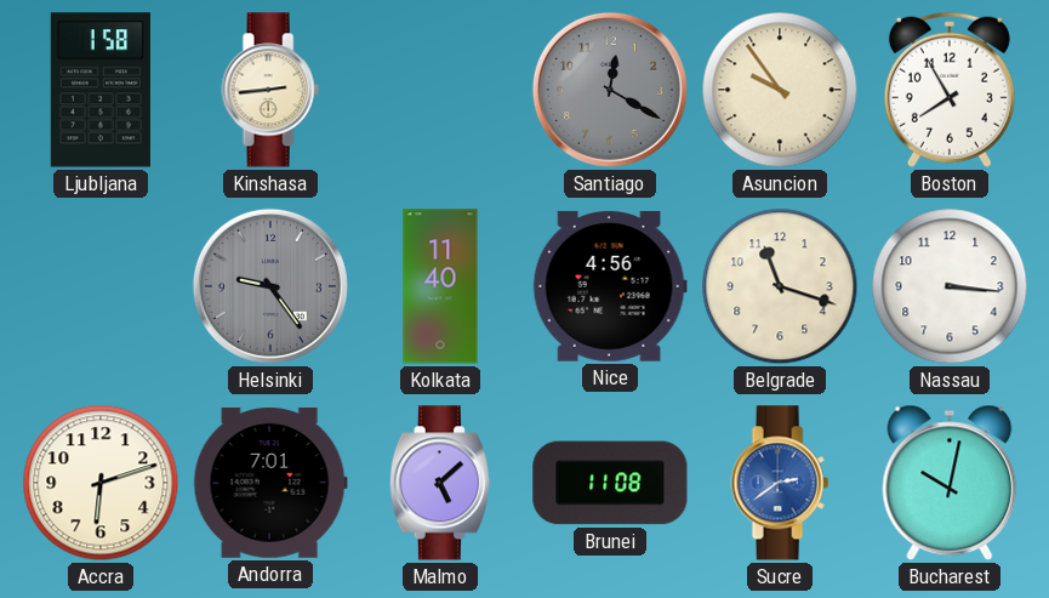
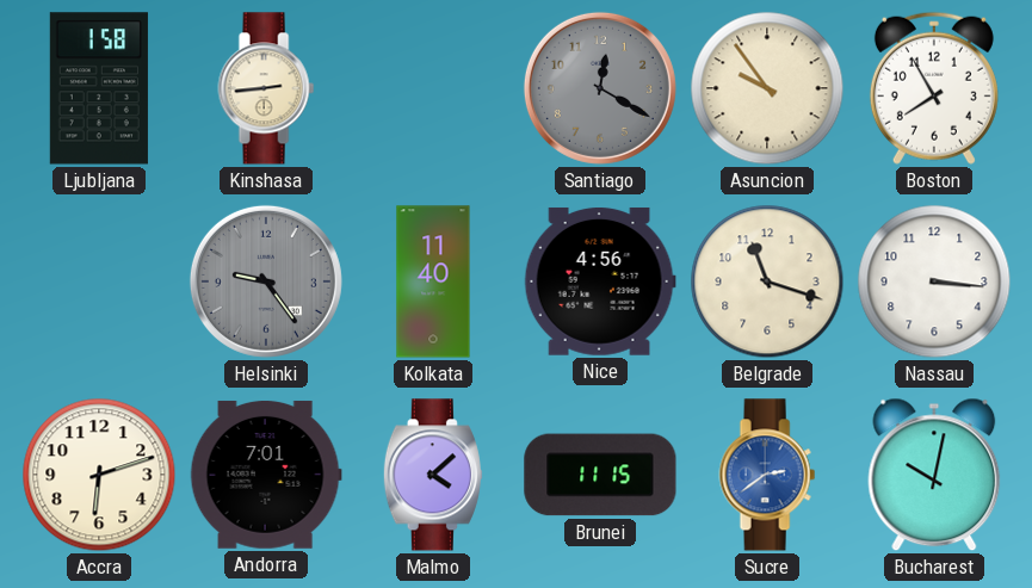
Malmo: 5:08 -> 4:08
Brunei: 11:08 -> 11:15
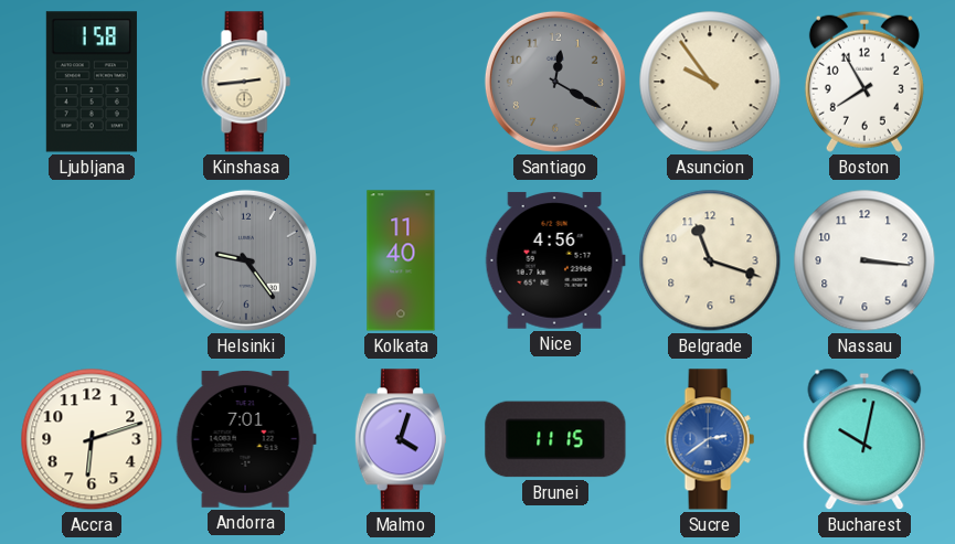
Malmo: 4:08 -> 4:03
